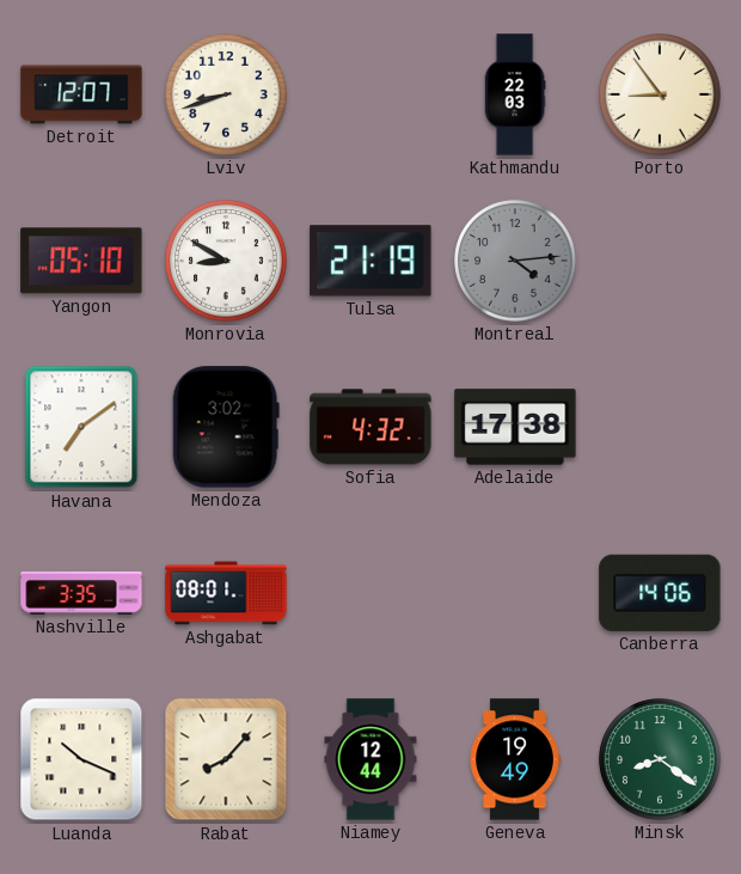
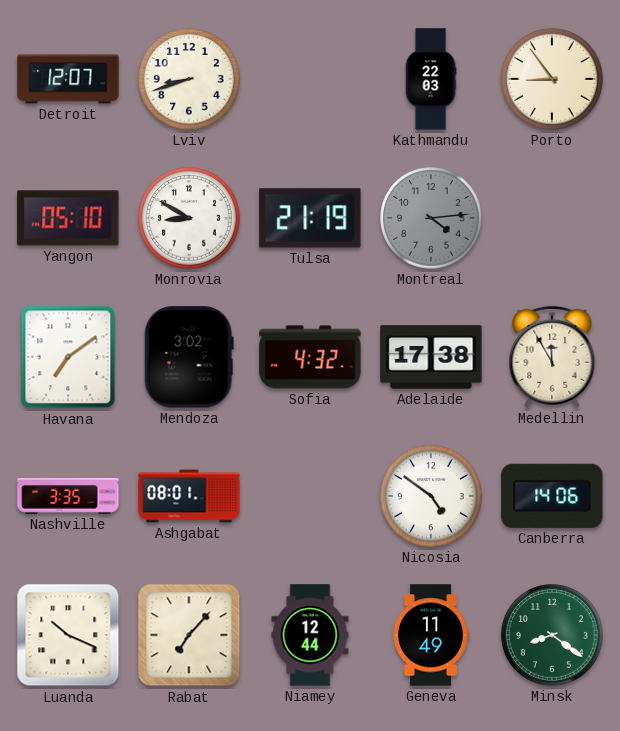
Medellin: none -> 11:55
Nicosia: none -> 4:51
Rabat: 8:07 -> 7:07
Geneva: 19:49 -> 11:49
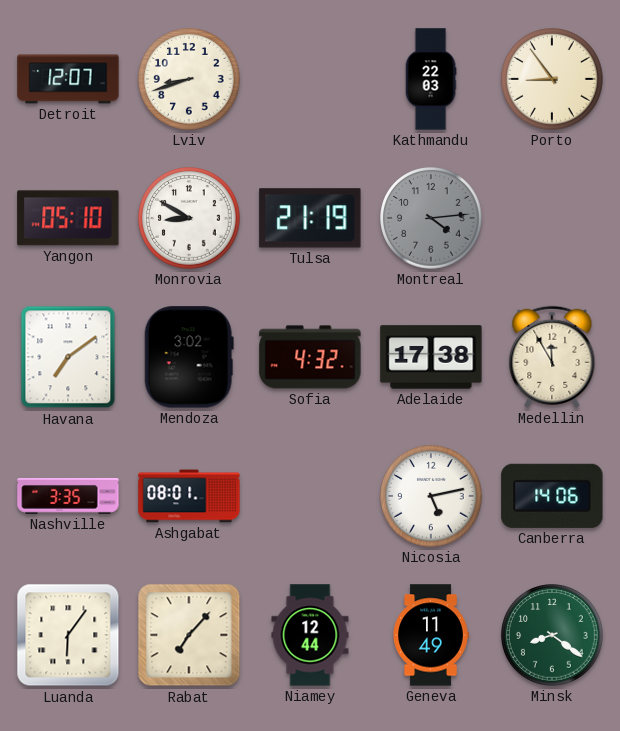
Nicosia: 4:51 -> 5:13
Luanda: 10:19 -> 6:06
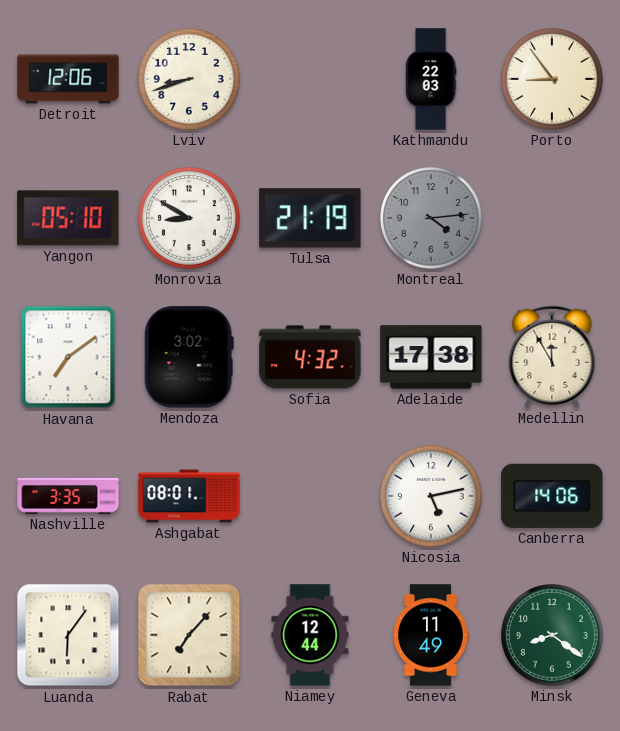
Detroit: 12:07 -> 12:06
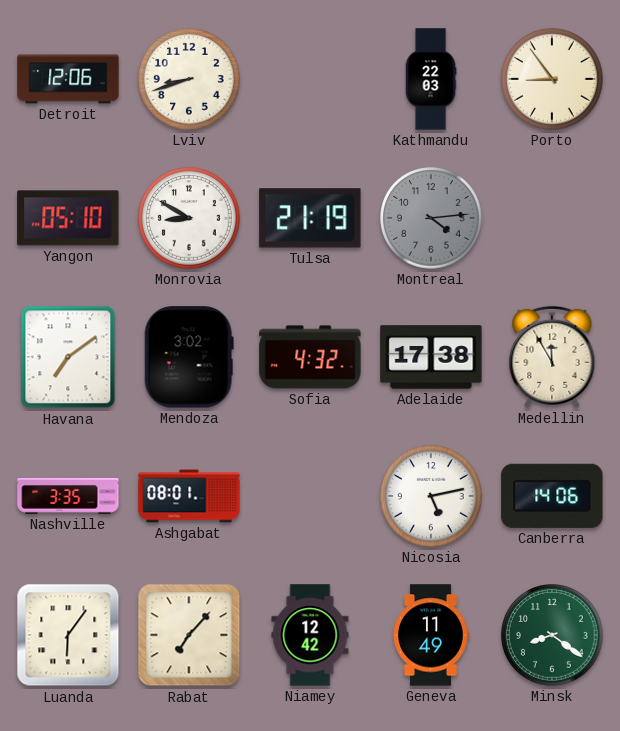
Niamey: 12:44 -> 12:42
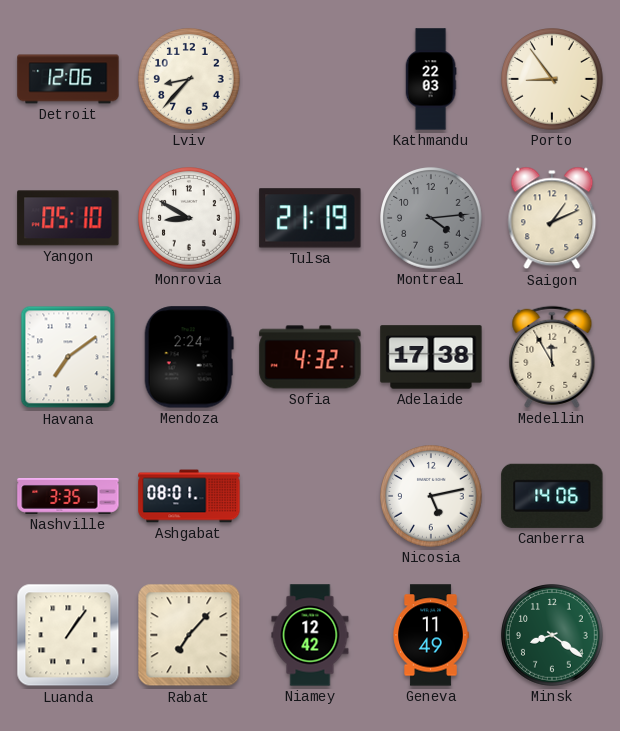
Lviv: 8:42 -> 8:37
Saigon: none -> 1:11
Mendoza: 3:02 -> 2:24
Luanda: 6:06 -> 1:06
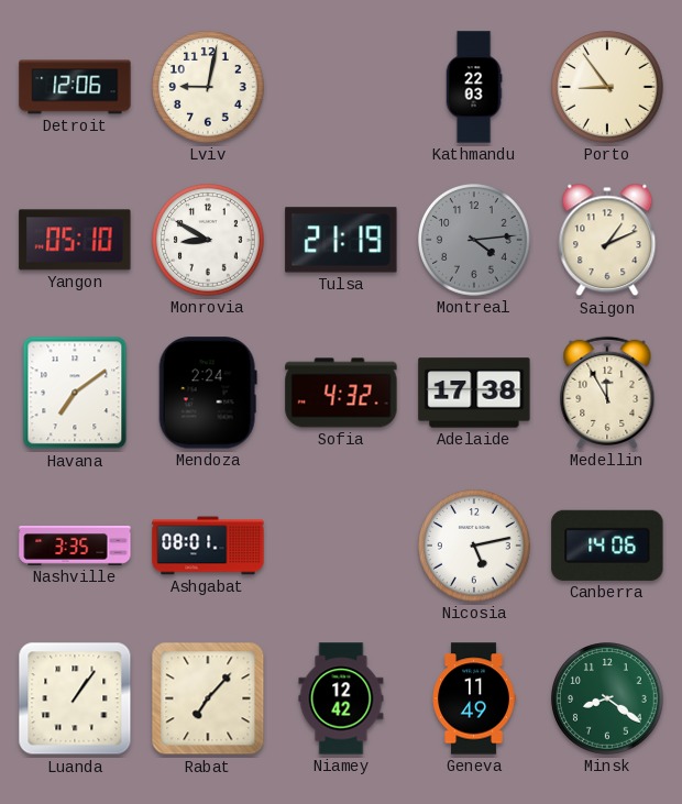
Lviv: 8:37 -> 9:02
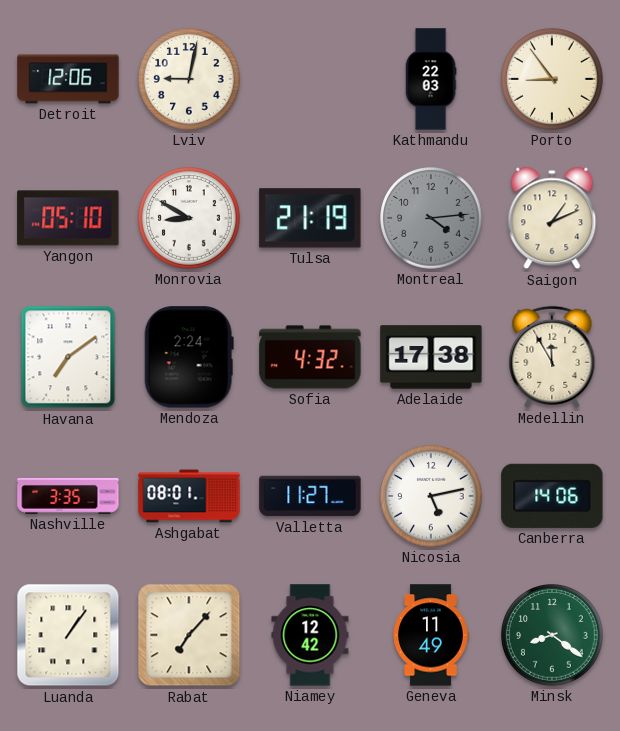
Valletta: none -> 11:27
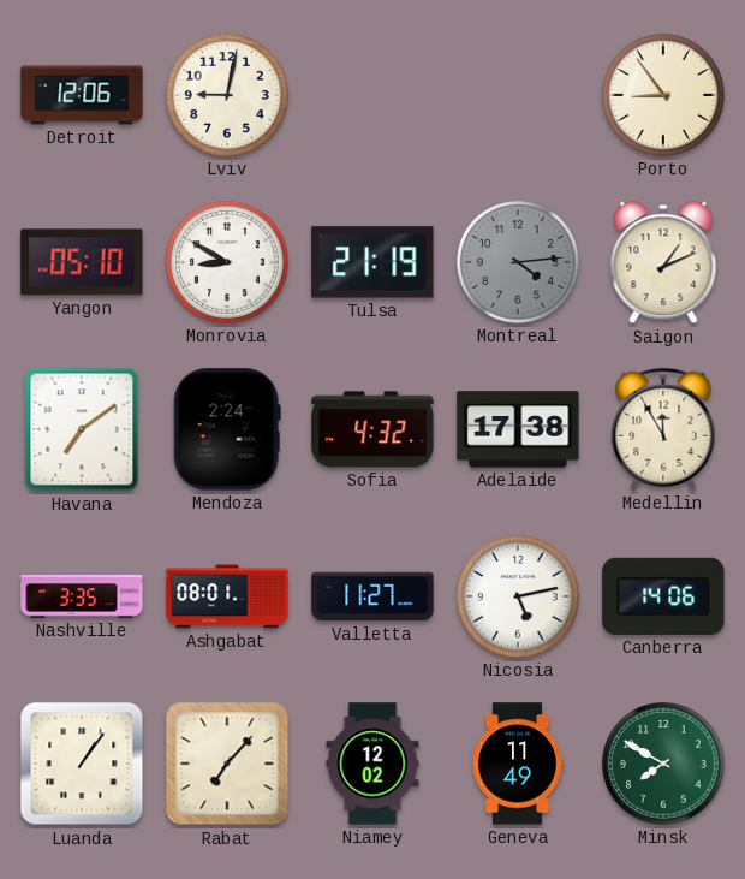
Kathmandu: 22:03 -> none
Niamey: 12:42 -> 12:02
Minsk: 8:21 -> 7:50
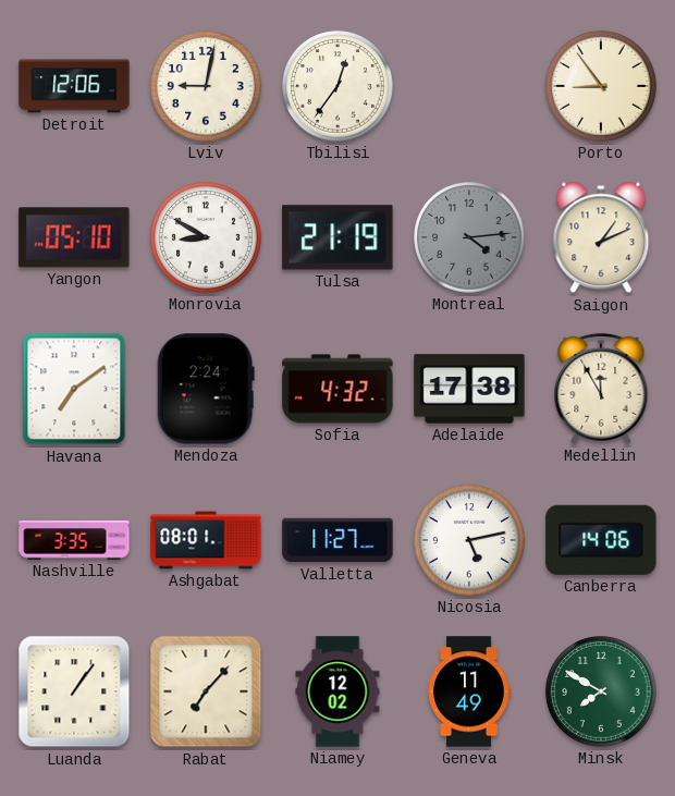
Tbilisi: none -> 12:36
